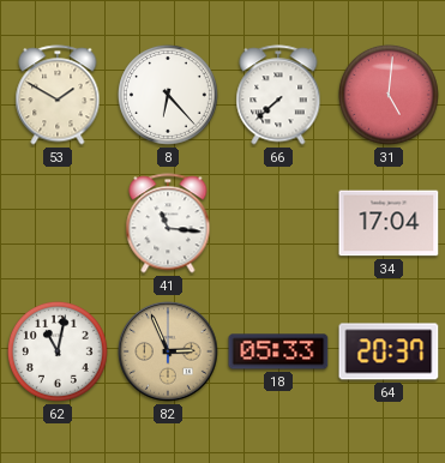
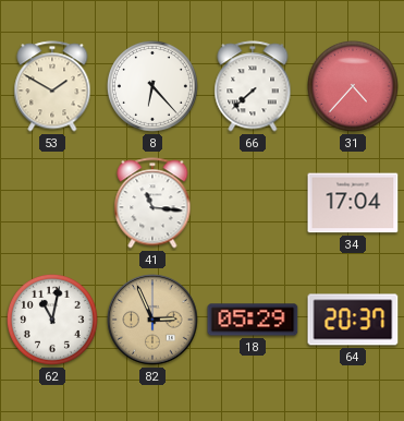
31: 5:01 -> 4:37
18: 05:33 -> 05:29
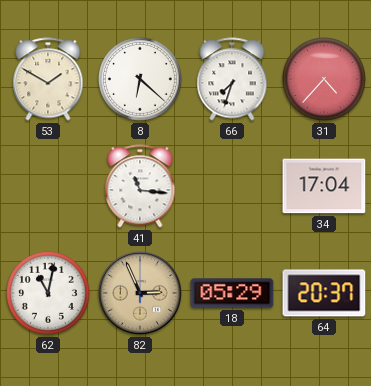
8: 6:23 -> 6:22
66: 7:38 -> 7:33
